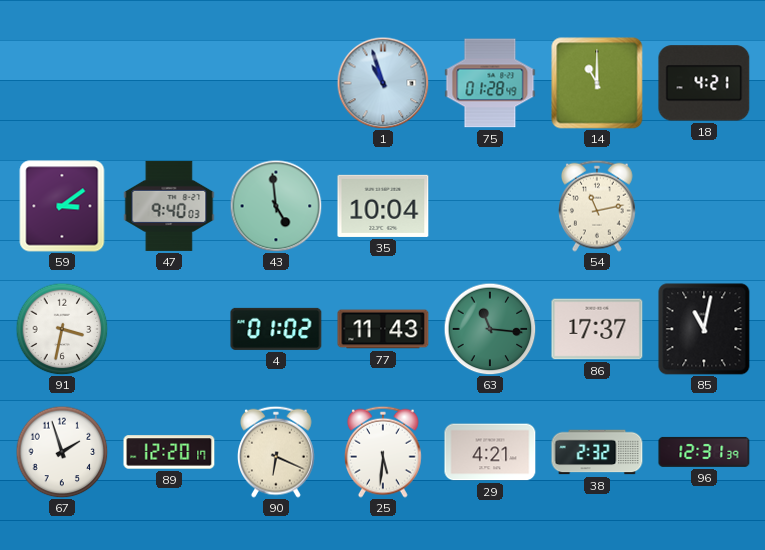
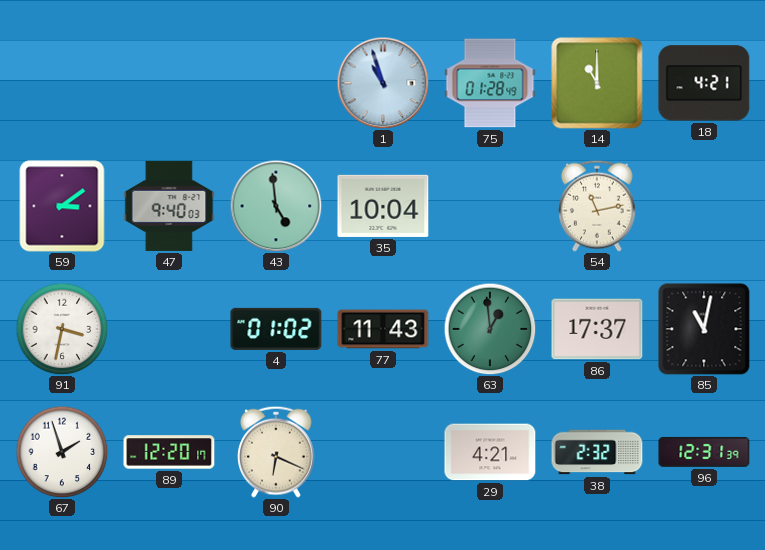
63: 11:16 -> 12:59
25: 5:31 -> none
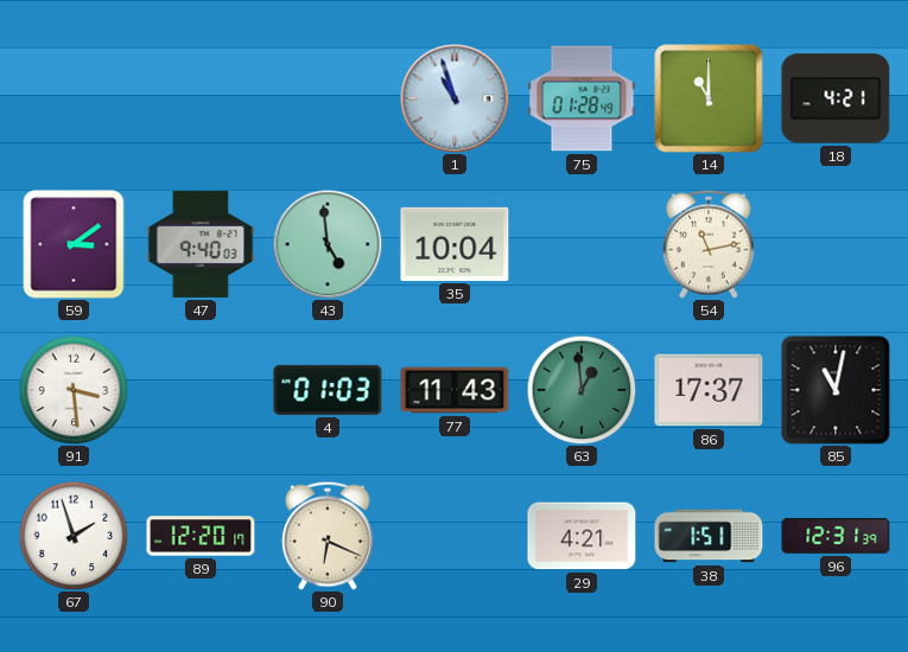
91: 3:32 -> 3:29
4: 01:02 -> 01:03
38: 2:32 -> 1:51
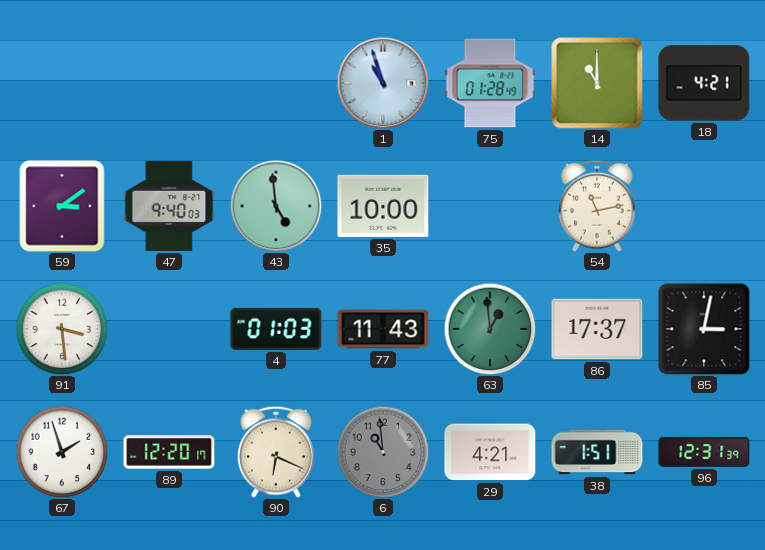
35: 10:04 -> 10:00
85: 11:02 -> 3:02
6: none -> 10:59
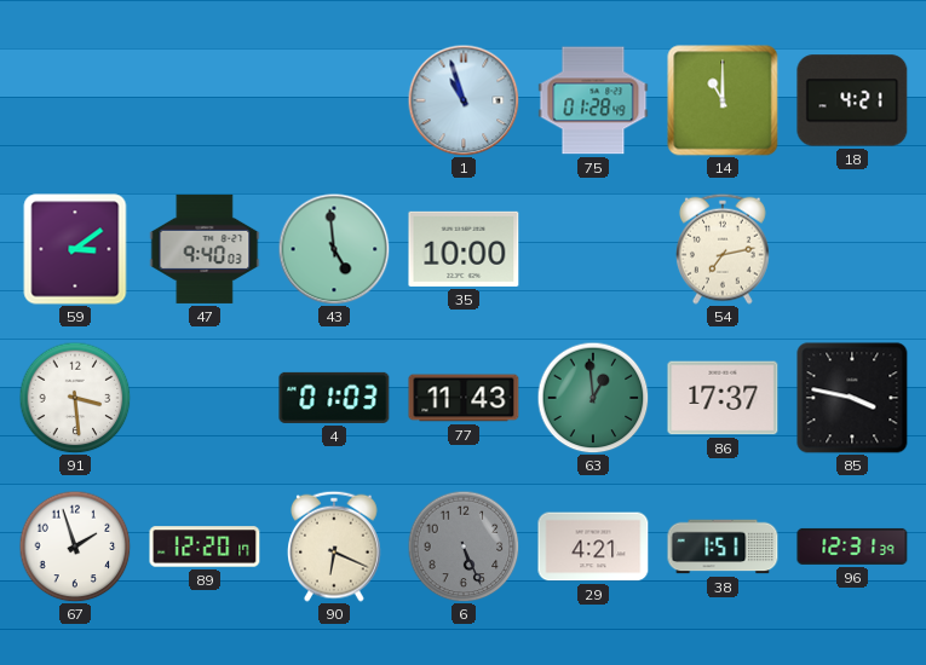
54: 11:13 -> 7:13
85: 3:02 -> 3:47
6: 10:59 -> 5:26
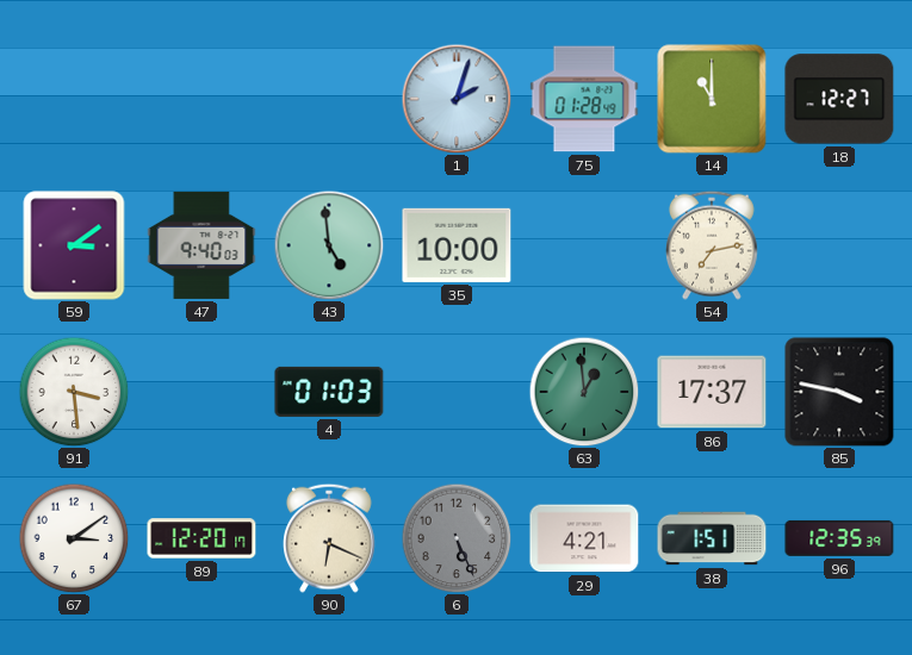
1: 10:57 -> 2:03
18: 4:21 -> 12:27
77: 11:43 -> none
67: 1:57 -> 3:09
96: 12:31 -> 12:35
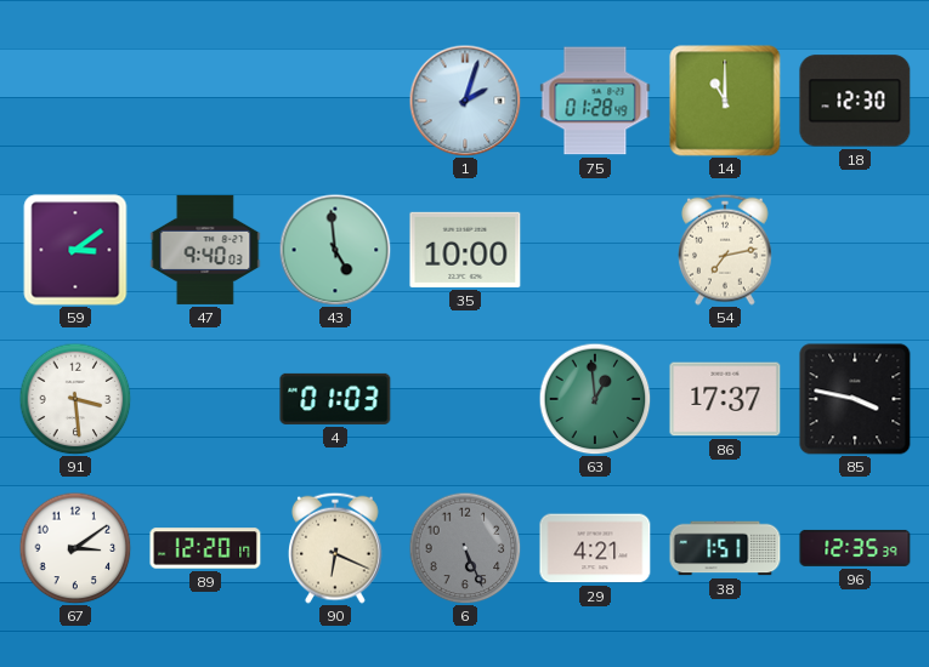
18: 12:27 -> 12:30
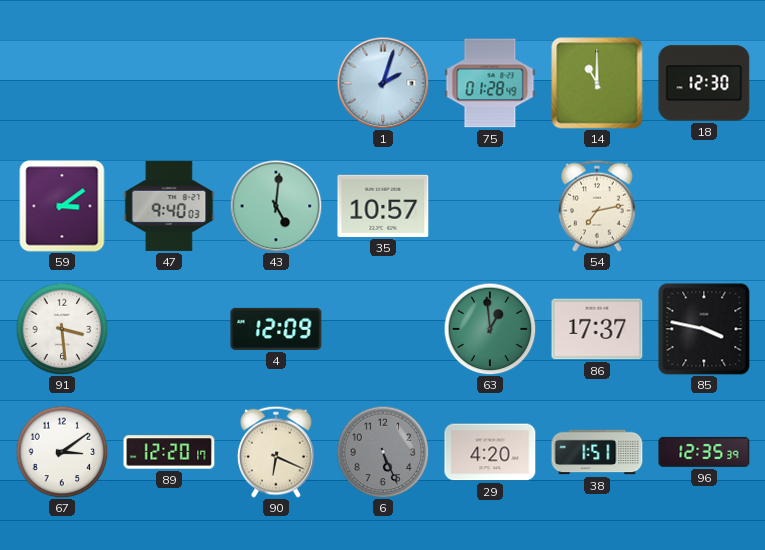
43: 4:59 -> 5:01
35: 10:00 -> 10:57
4: 01:03 -> 12:09
29: 4:21 -> 4:20
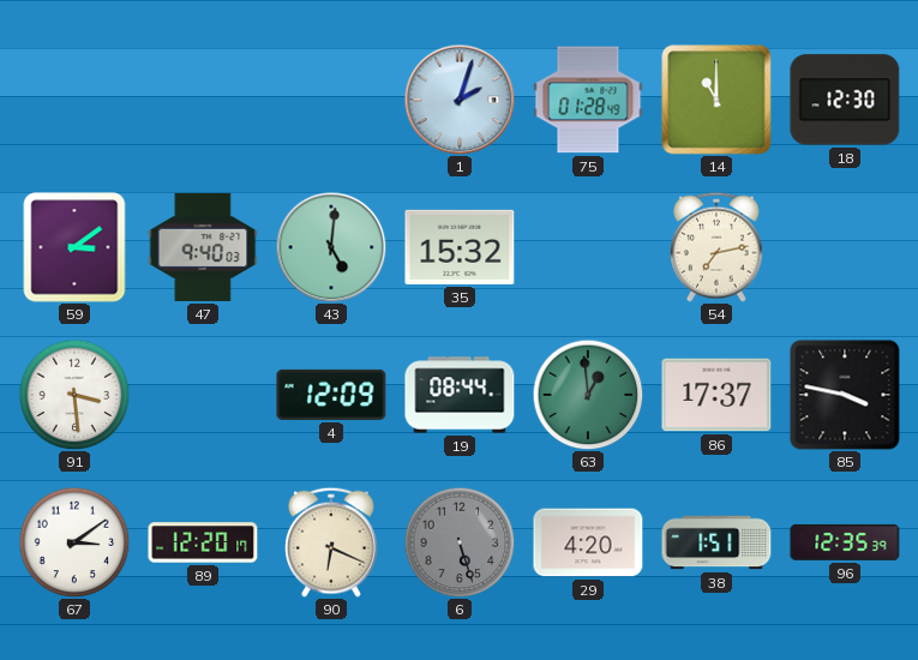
35: 10:57 -> 15:32
19: none -> 08:44
6: 5:26 -> 5:27
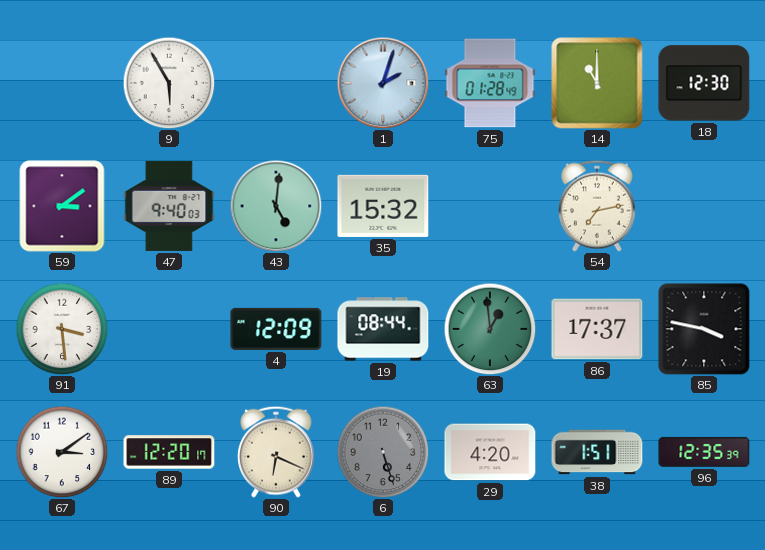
9: none -> 5:55
